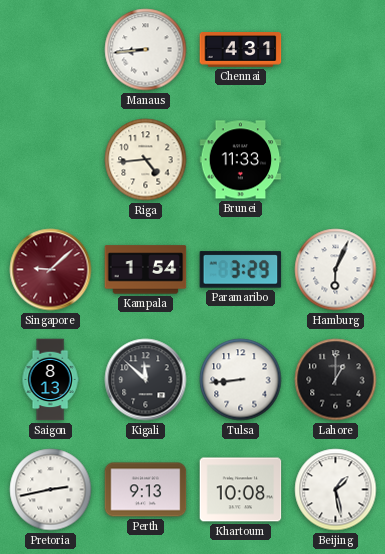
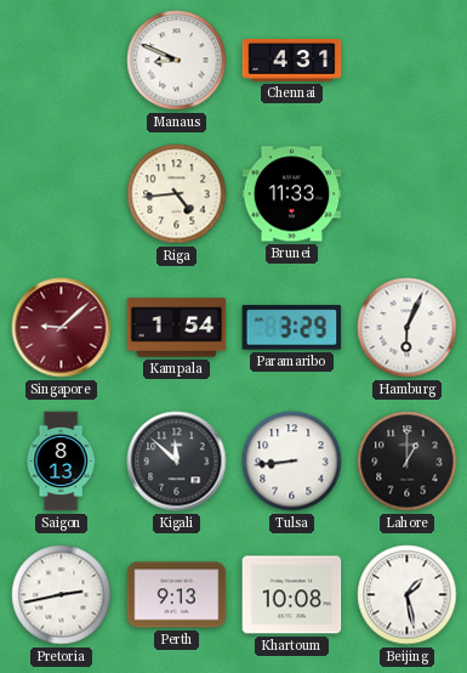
Manaus: 8:44 -> 8:49
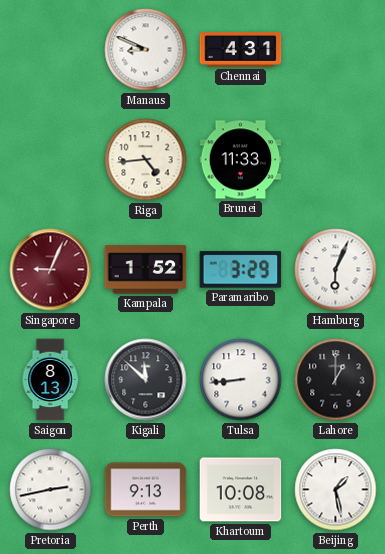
Singapore: 9:08 -> 9:04
Kampala: 1:54 -> 1:52
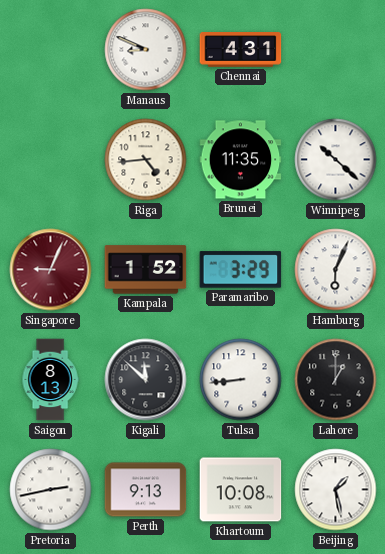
Brunei: 11:33 -> 11:35
Winnipeg: none -> 10:22
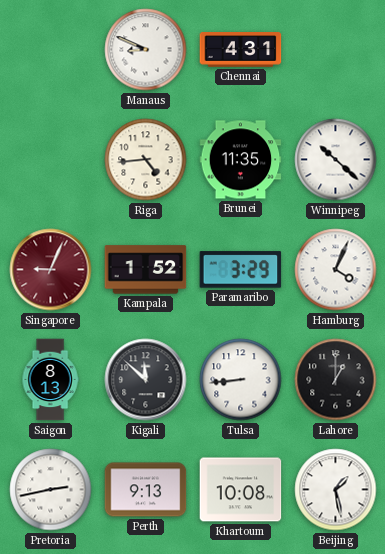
Hamburg: 6:04 -> 4:04
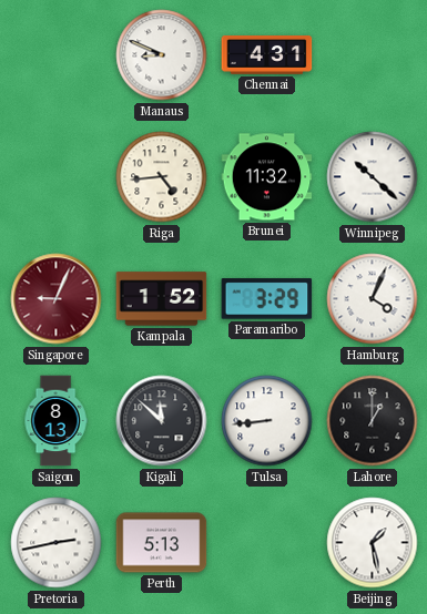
Brunei: 11:35 -> 11:32
Perth: 9:13 -> 5:13
Khartoum: 10:08 -> none
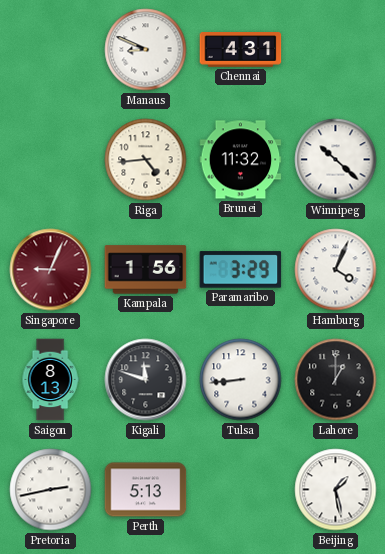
Kampala: 1:52 -> 1:56
Kigali: 11:52 -> 11:48
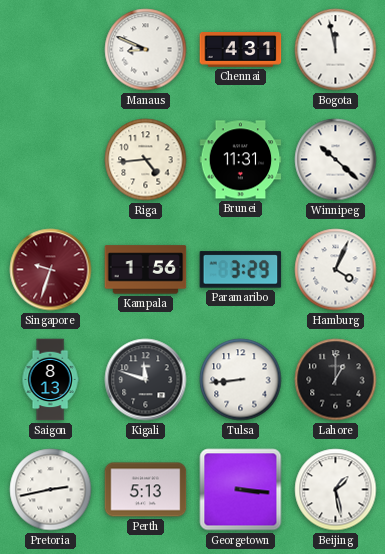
Bogota: none -> 11:58
Brunei: 11:32 -> 11:31
Singapore: 9:04 -> 9:33
Georgetown: none -> 3:16
